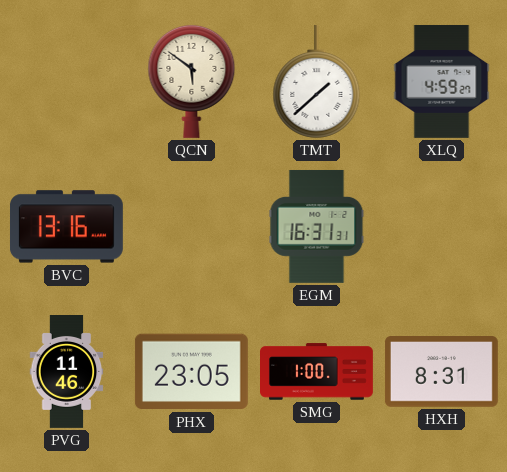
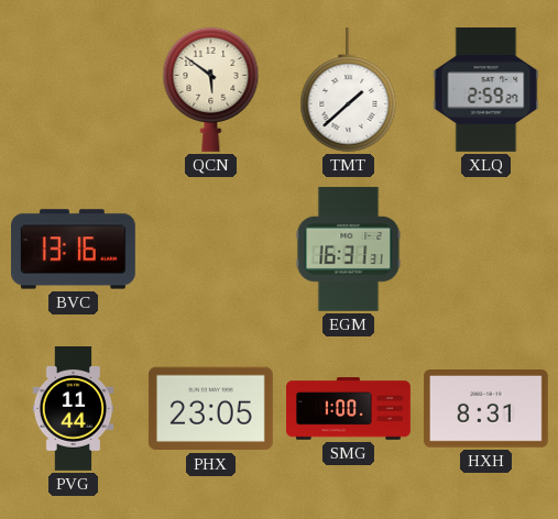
XLQ: 4:59 -> 2:59
PVG: 11:46 -> 11:44
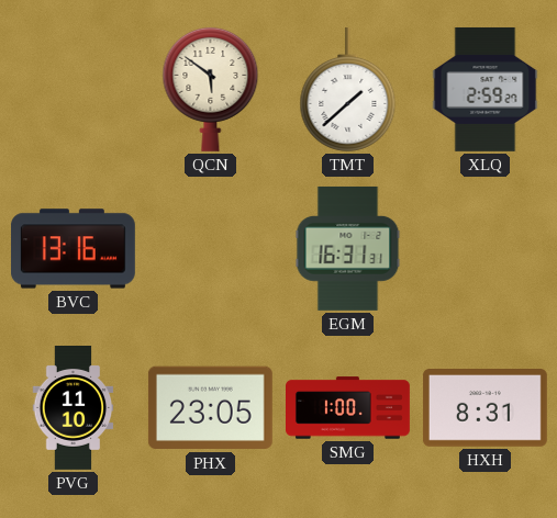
PVG: 11:44 -> 11:10
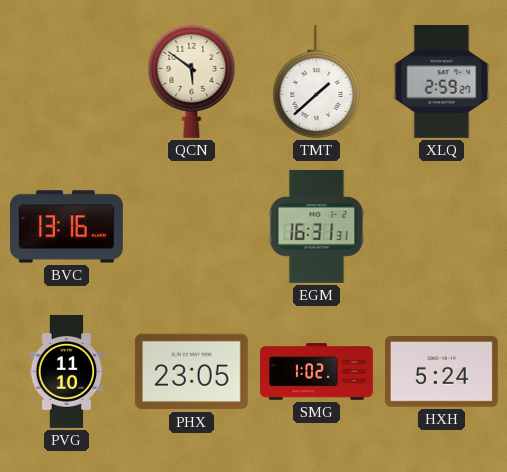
SMG: 1:00 -> 1:02
HXH: 8:31 -> 5:24
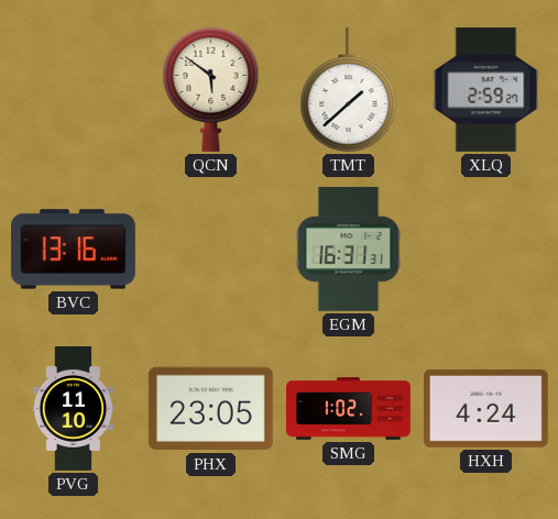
HXH: 5:24 -> 4:24
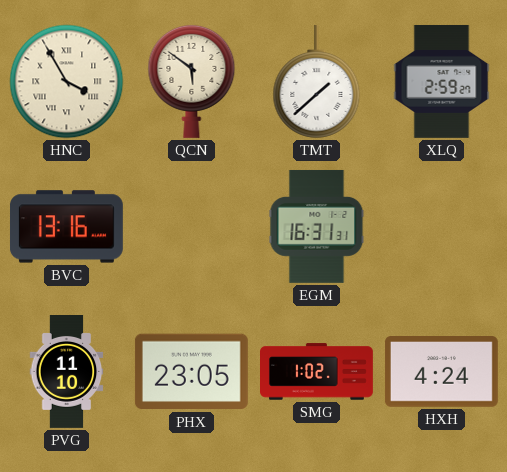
HNC: none -> 3:55
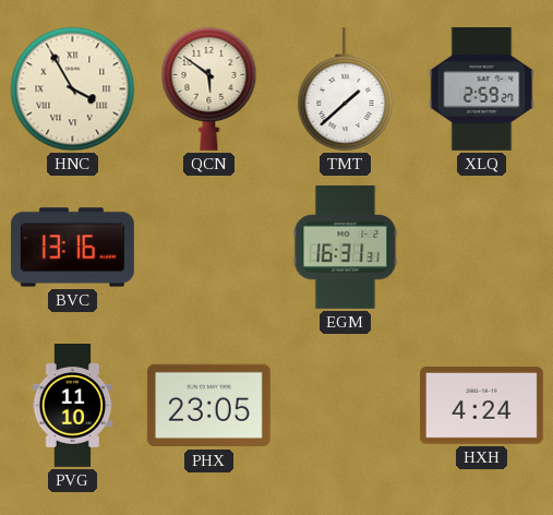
SMG: 1:02 -> none
